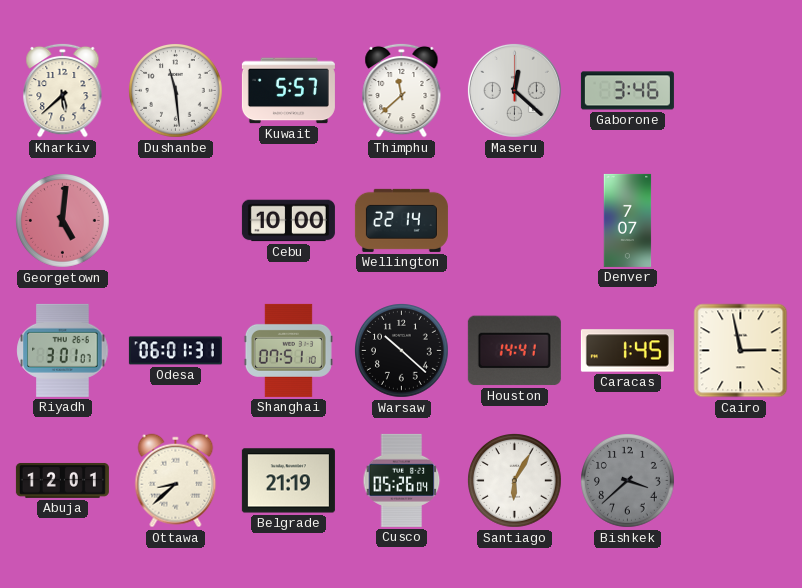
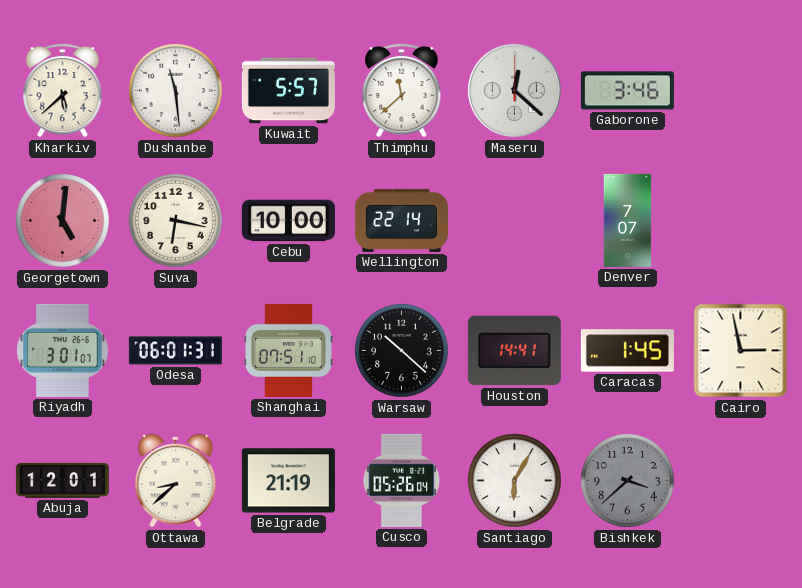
Suva: none -> 6:17
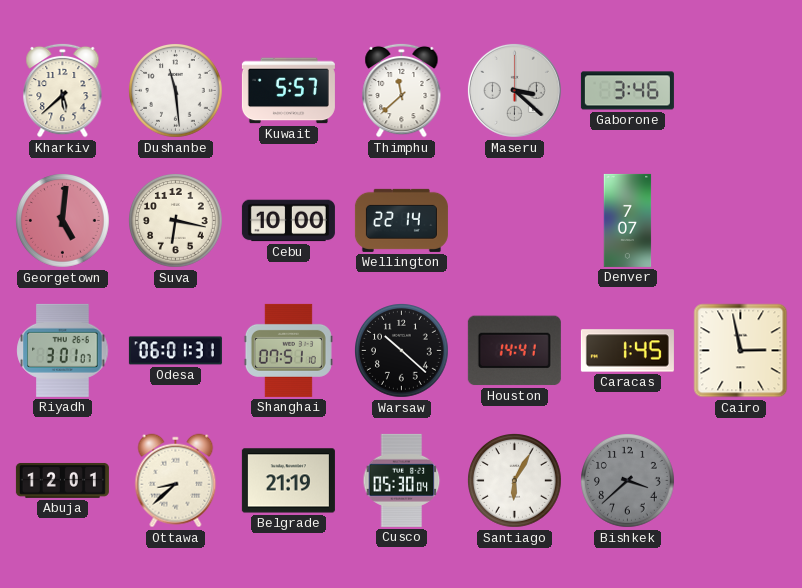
Maseru: 12:22 -> 3:22
Cusco: 05:26 -> 05:30
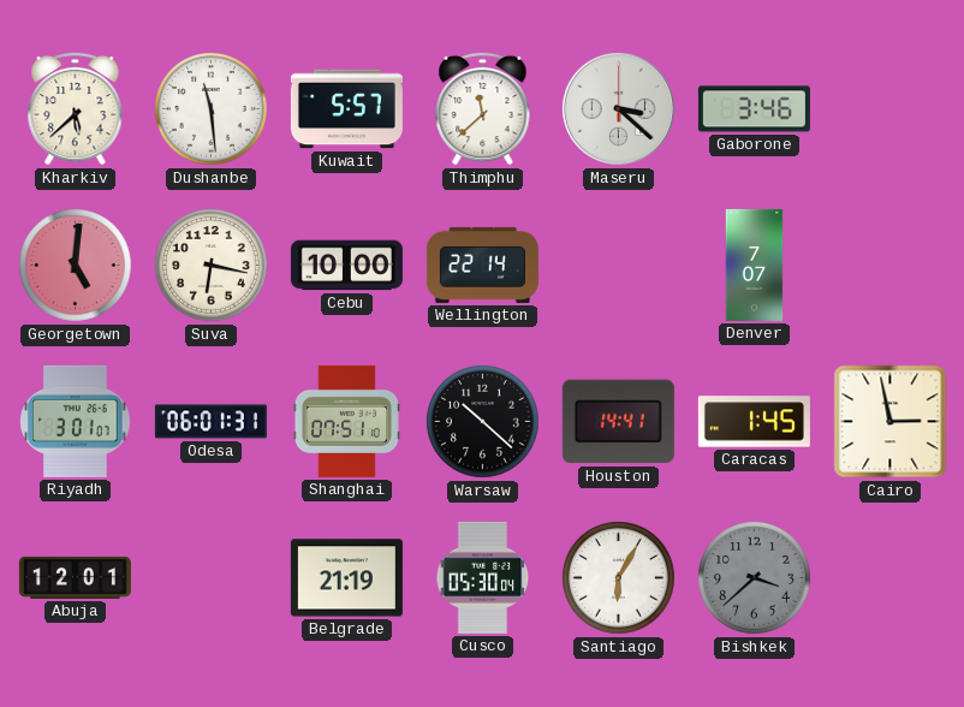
Ottawa: 8:38 -> none
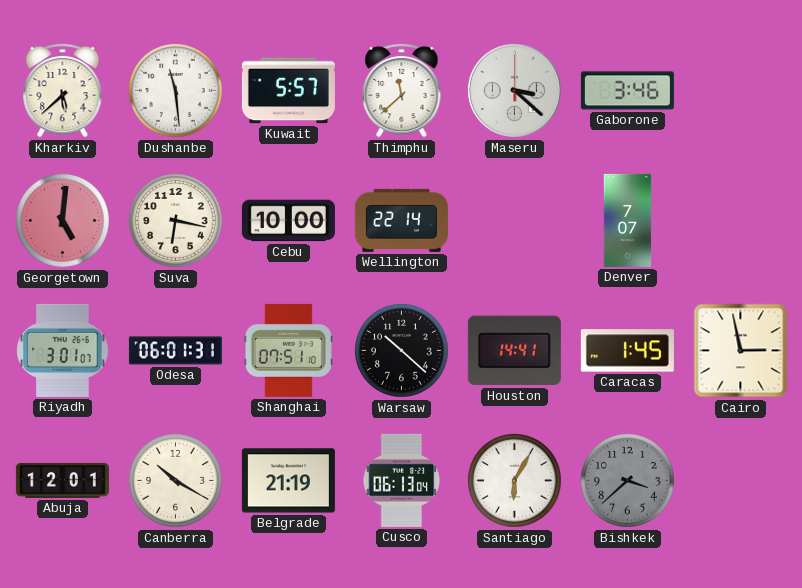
Canberra: none -> 10:20
Cusco: 05:30 -> 06:13
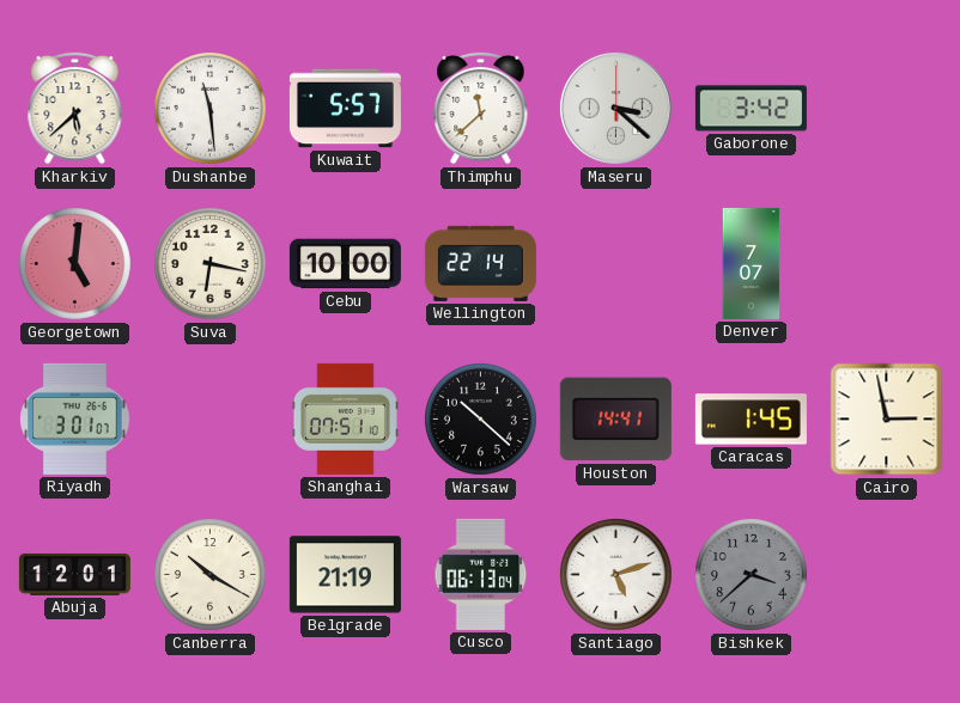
Gaborone: 3:46 -> 3:42
Odesa: 06:01 -> none
Santiago: 6:05 -> 5:12
